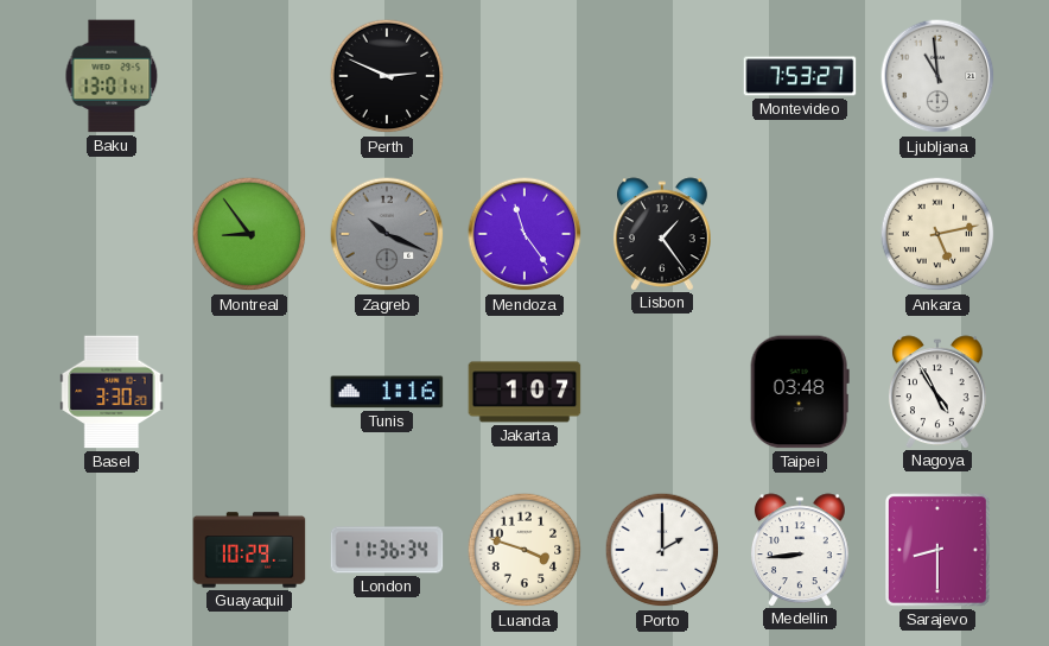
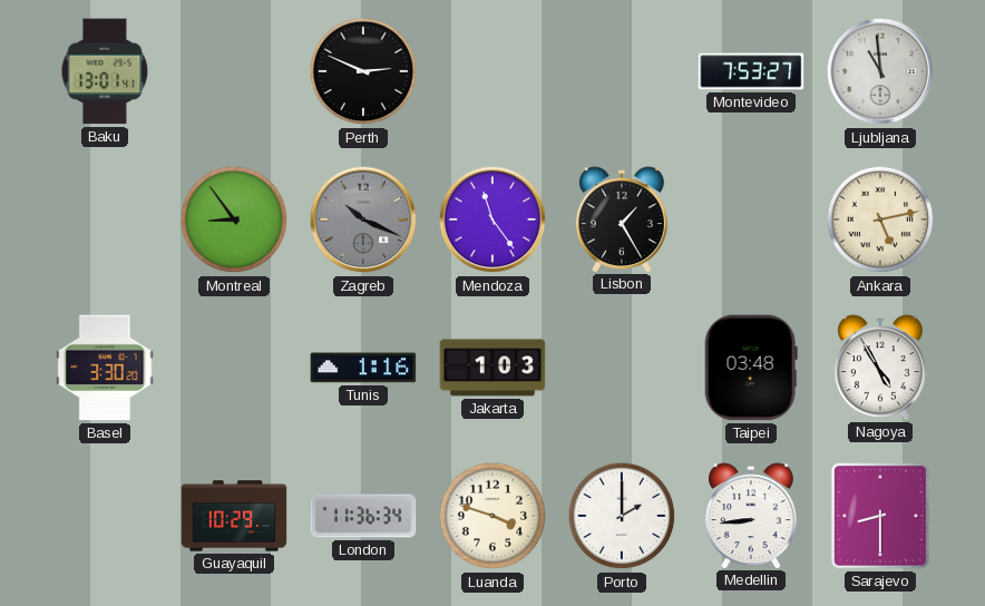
Lisbon: 1:24 -> 1:25
Jakarta: 1:07 -> 1:03
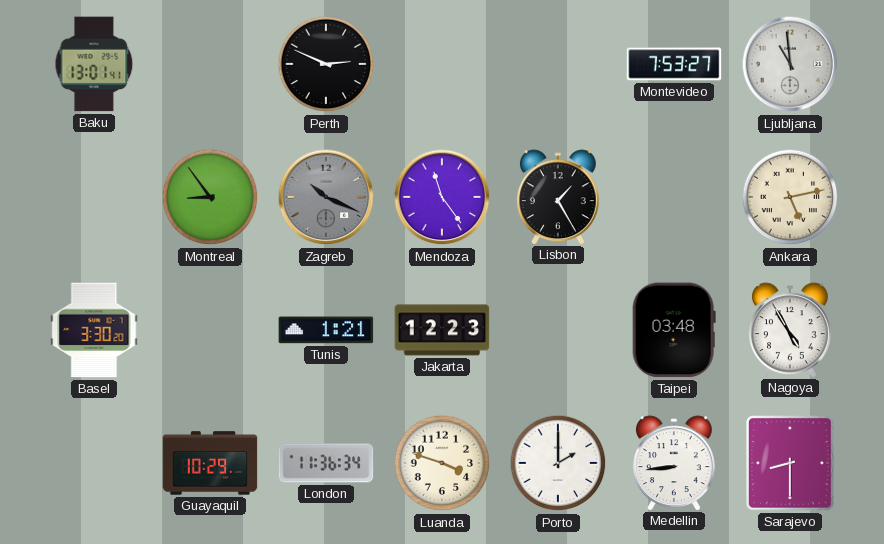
Tunis: 1:16 -> 1:21
Jakarta: 1:03 -> 12:23
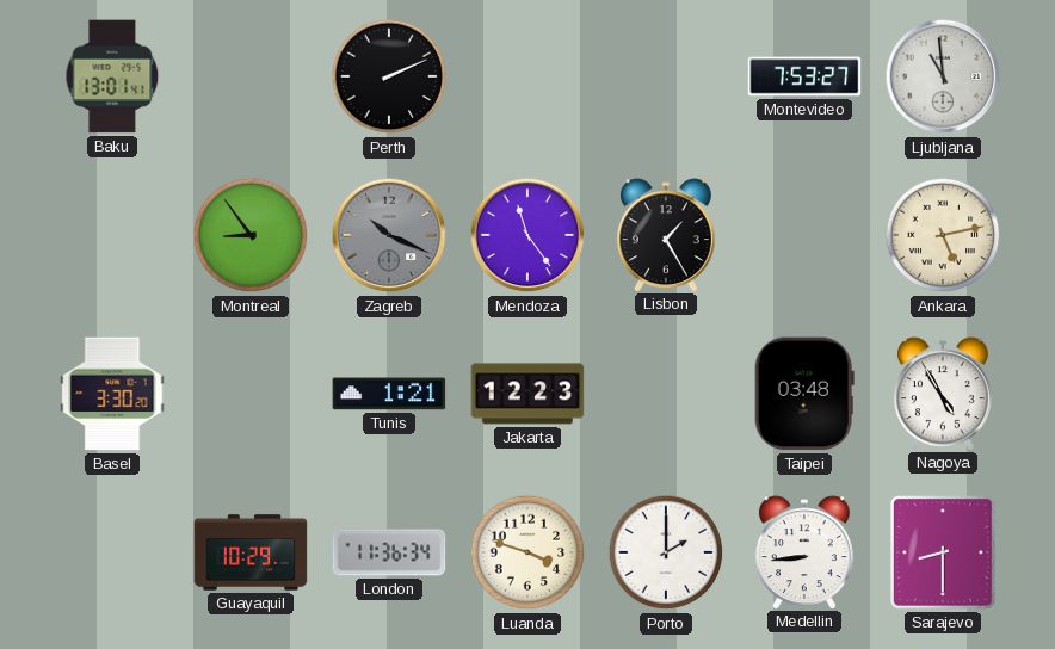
Perth: 2:49 -> 2:11
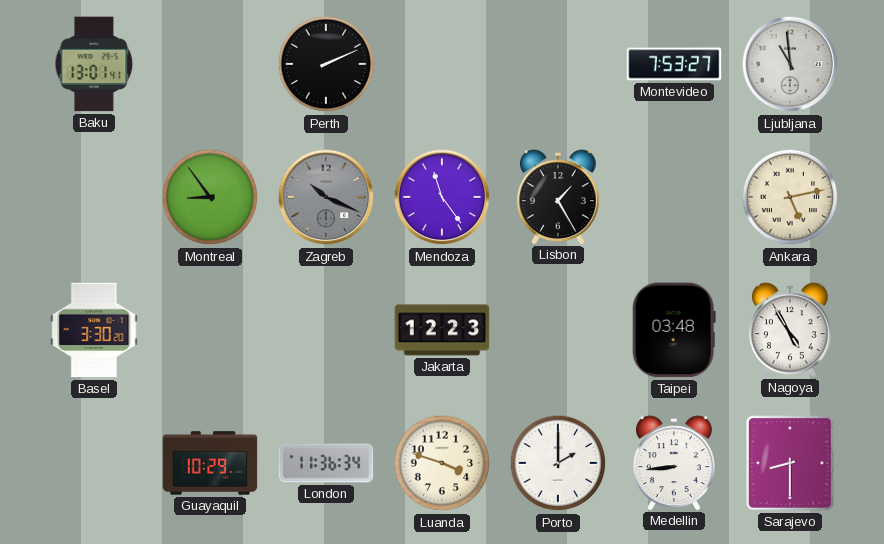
Tunis: 1:21 -> none
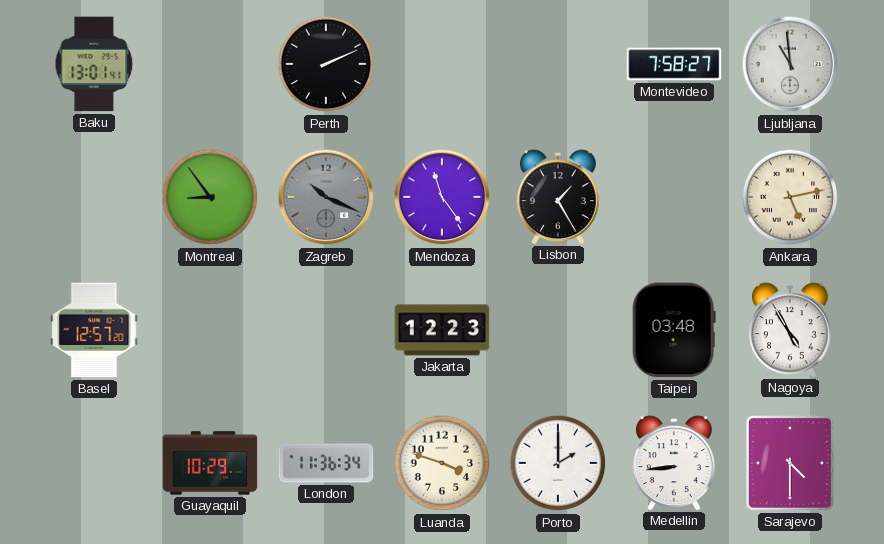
Montevideo: 7:53 -> 7:58
Basel: 3:30 -> 12:57
Sarajevo: 8:30 -> 4:30
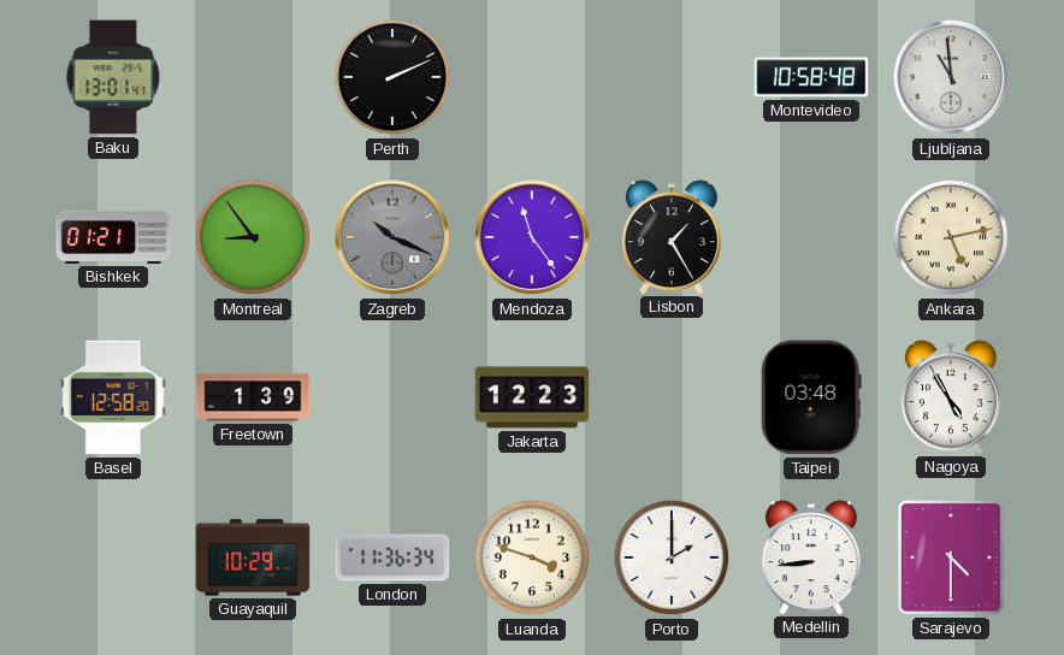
Montevideo: 7:58 -> 10:58
Bishkek: none -> 01:21
Basel: 12:57 -> 12:58
Freetown: none -> 1:39
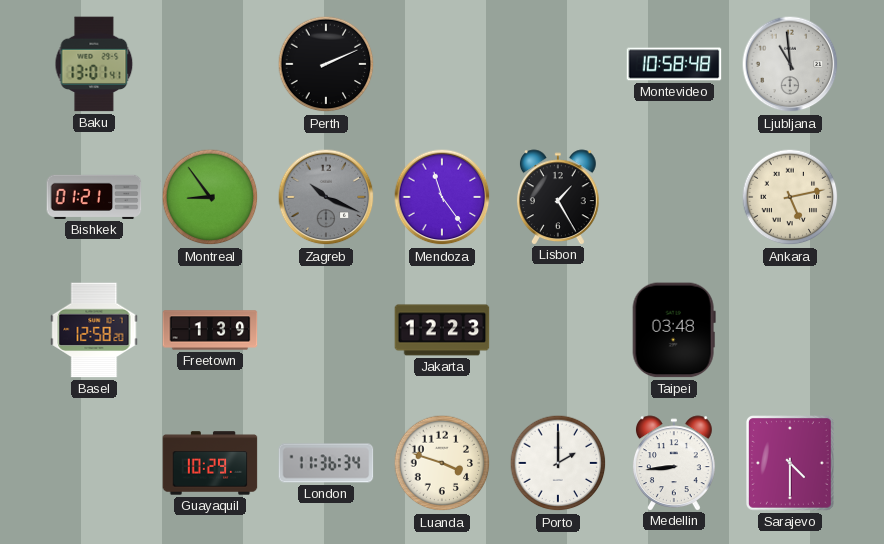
Nagoya: 4:55 -> none
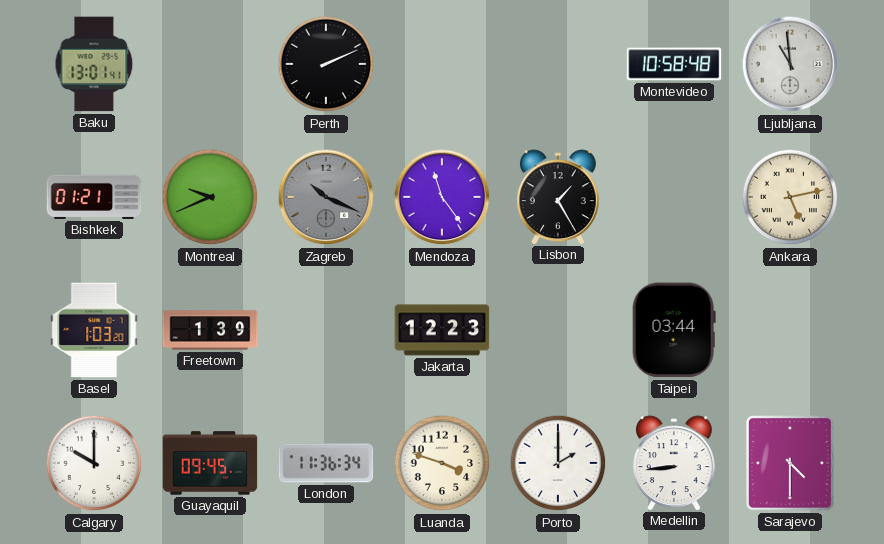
Montreal: 8:54 -> 9:41
Basel: 12:58 -> 1:03
Taipei: 03:48 -> 03:44
Calgary: none -> 10:00
Guayaquil: 10:29 -> 09:45
